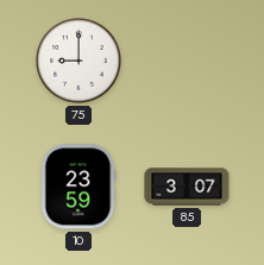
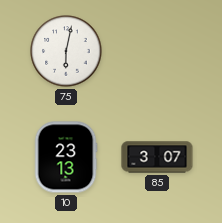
75: 9:00 -> 6:02
10: 23:59 -> 23:13
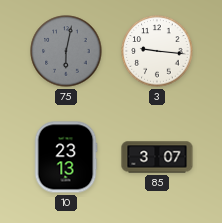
75 dial: white -> grey
3: none -> 9:16
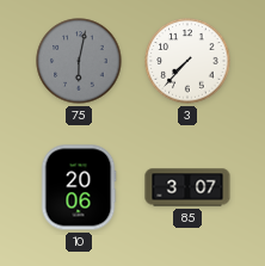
3: 9:16 -> 7:37
10: 23:13 -> 20:06
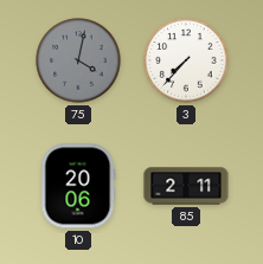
75: 6:02 -> 4:02
85: 3:07 -> 2:11
